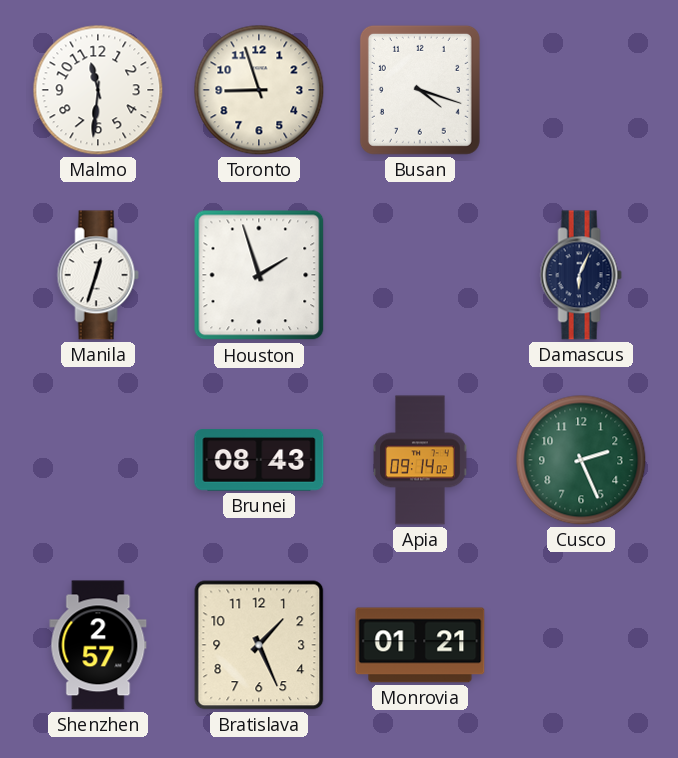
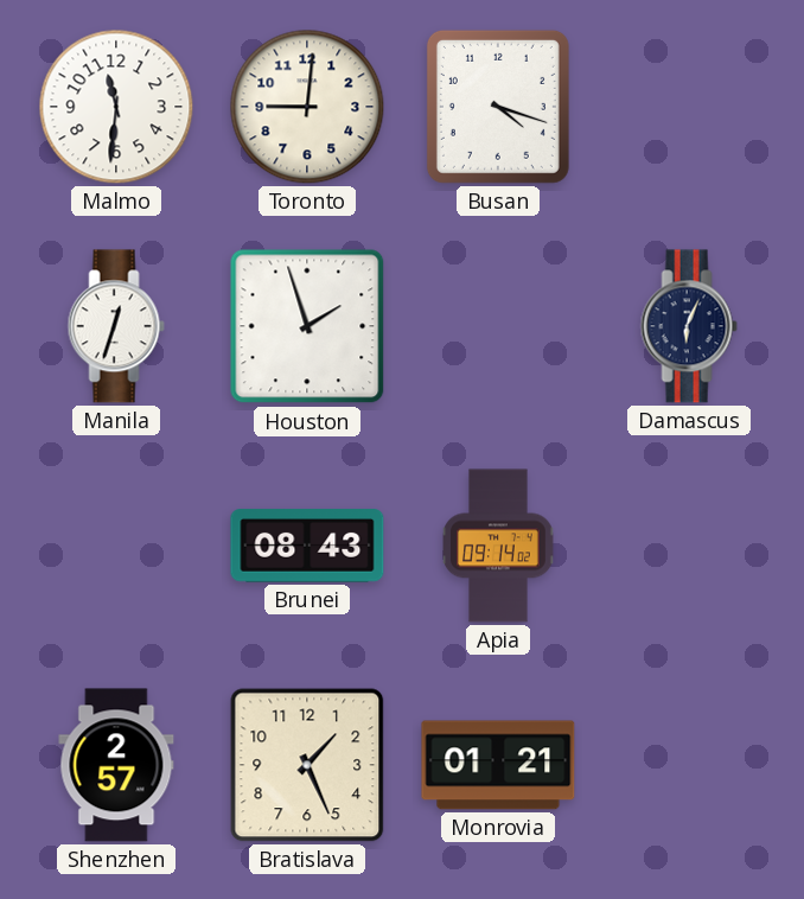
Toronto: 8:57 -> 9:01
Cusco: 2:26 -> none
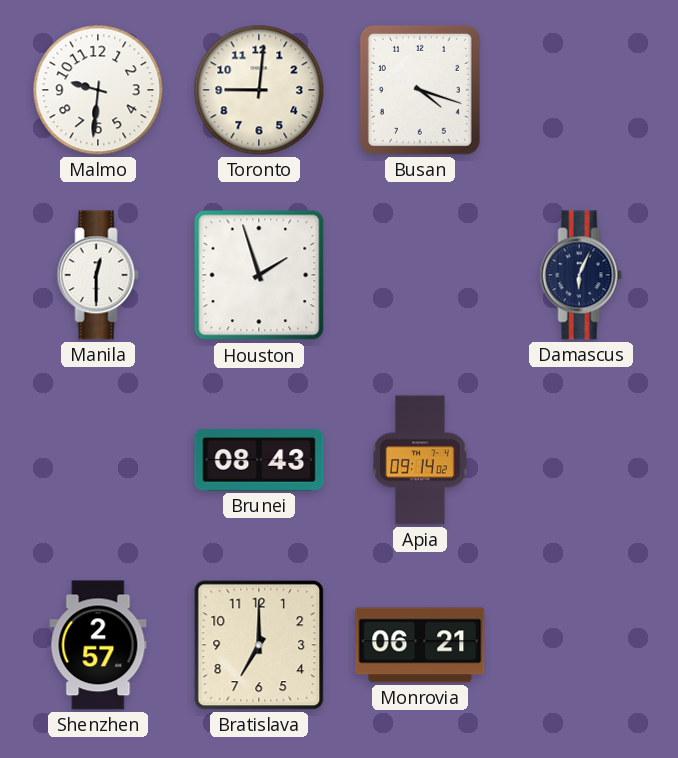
Malmo: 11:31 -> 9:31
Manila: 12:33 -> 12:30
Bratislava: 1:26 -> 7:00
Monrovia: 01:21 -> 06:21
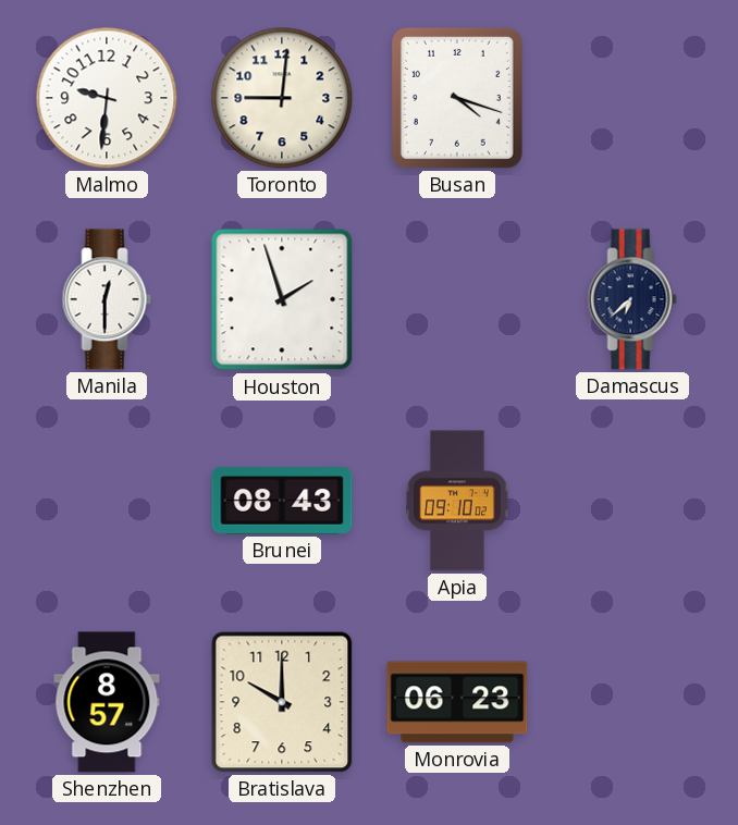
Damascus: 6:04 -> 6:38
Apia: 09:14 -> 09:10
Shenzhen: 2:57 -> 8:57
Bratislava: 7:00 -> 10:00
Monrovia: 06:21 -> 06:23
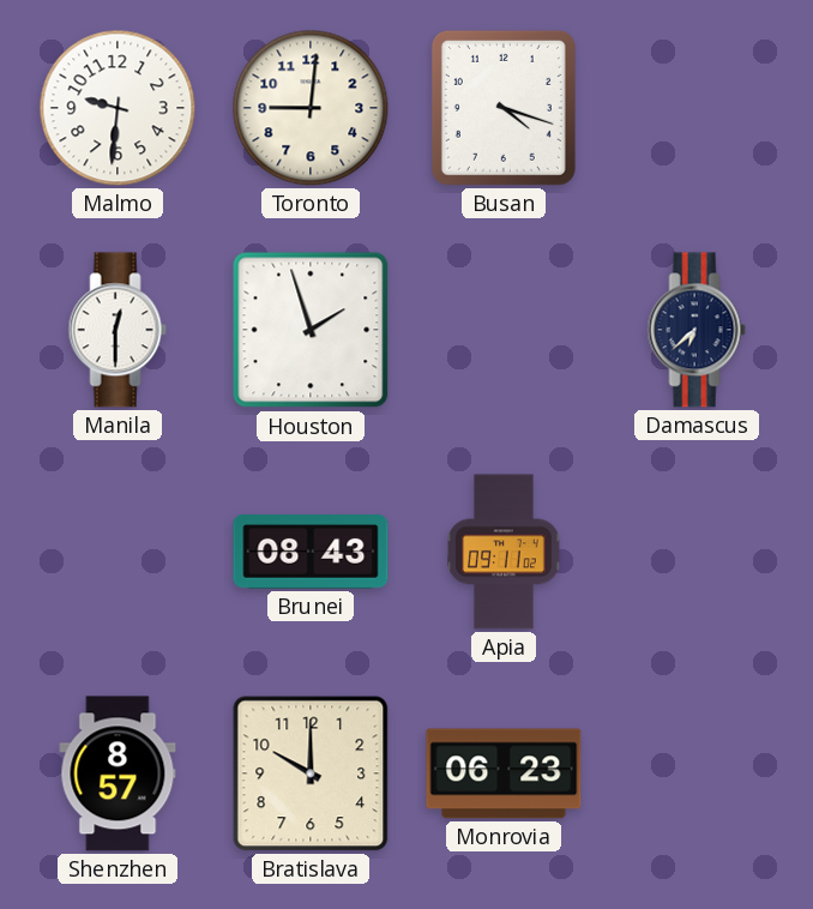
Apia: 09:10 -> 09:11
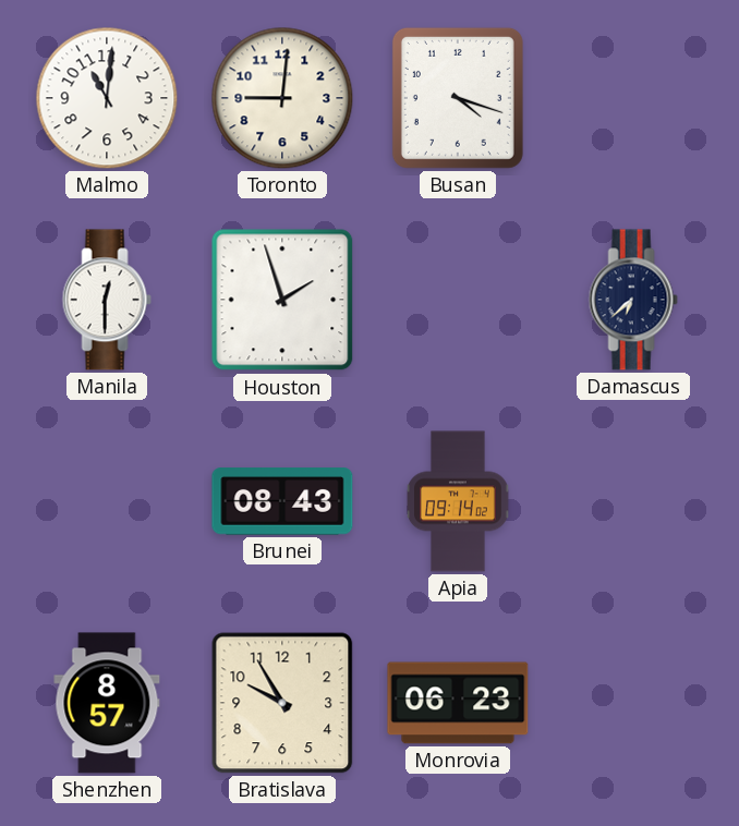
Malmo: 9:31 -> 11:01
Apia: 09:11 -> 09:14
Bratislava: 10:00 -> 9:55
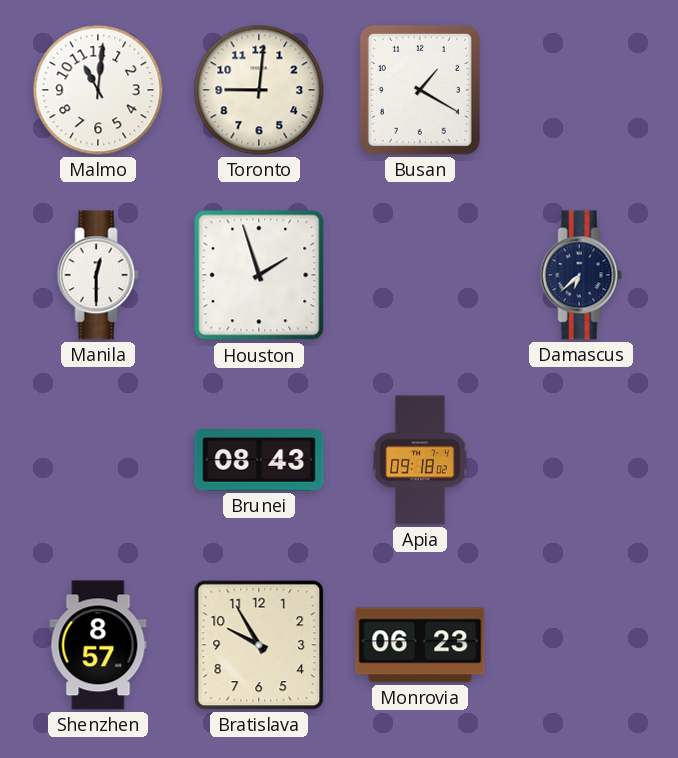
Busan: 4:18 -> 1:20
Apia: 09:14 -> 09:18
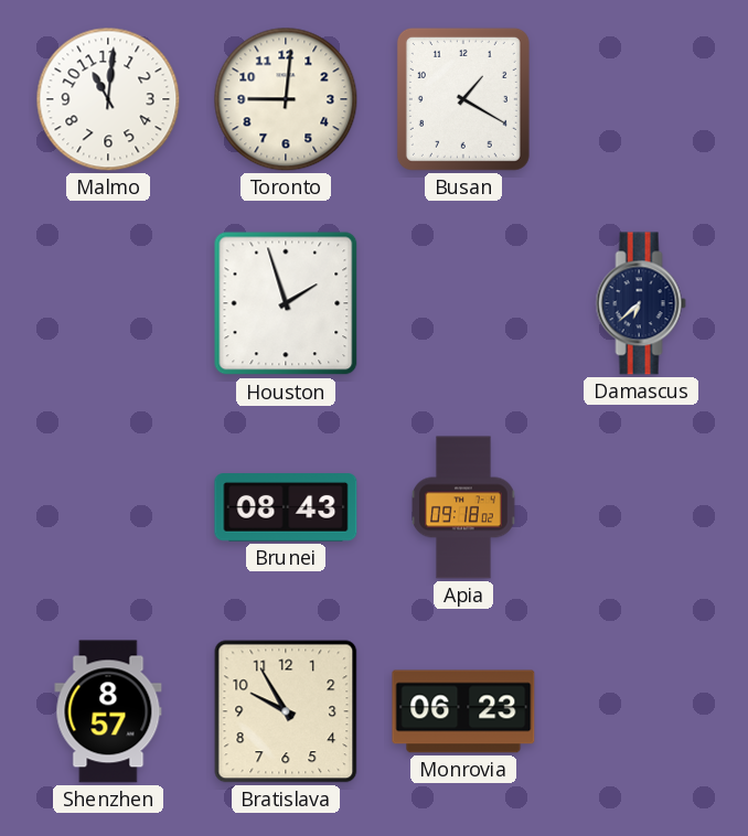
Manila: 12:30 -> none
